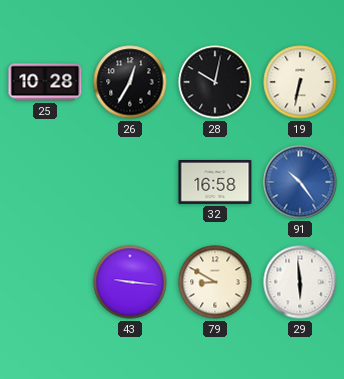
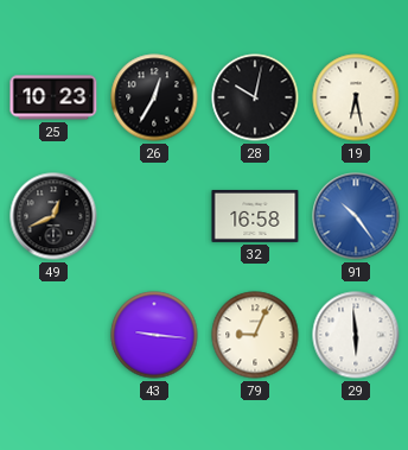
25: 10:28 -> 10:23
19: 6:32 -> 6:28
49: none -> 12:41
79: 8:50 -> 9:04
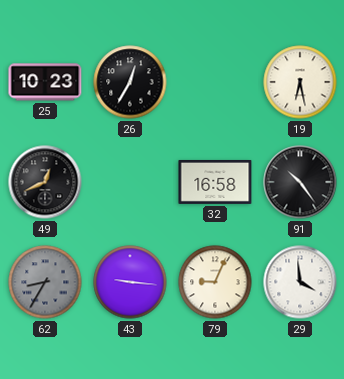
28: 10:02 -> none
91 dial: blue -> black
62: none -> 8:35
29: 5:59 -> 3:59
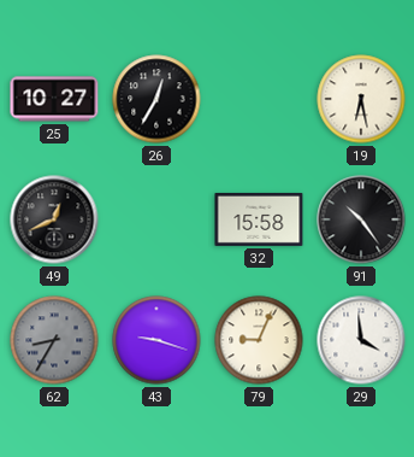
25: 10:23 -> 10:27
32: 16:58 -> 15:58
43: 9:16 -> 9:18
